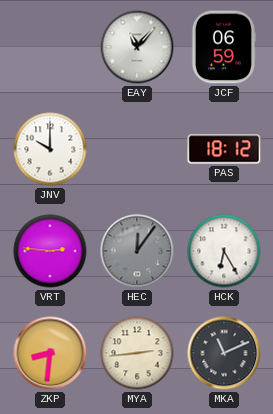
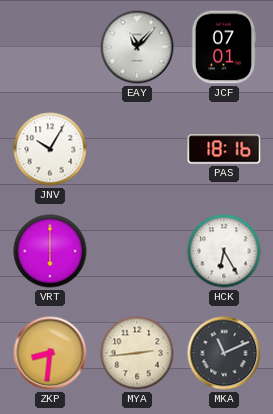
JCF: 06:59 -> 07:01
JNV: 10:00 -> 10:05
PAS: 18:12 -> 18:16
VRT: 2:46 -> 6:00
HEC: 12:06 -> none
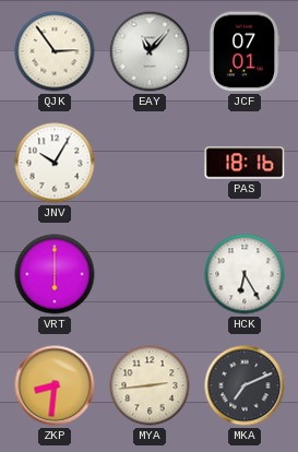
QJK: none -> 2:54
MKA: 11:11 -> 7:11
